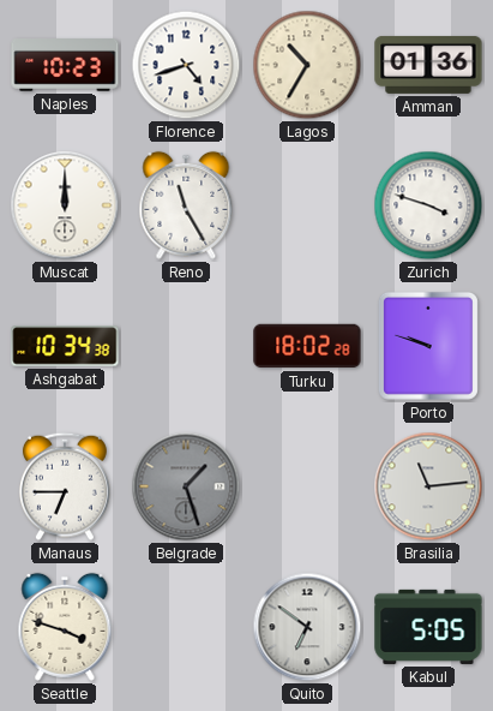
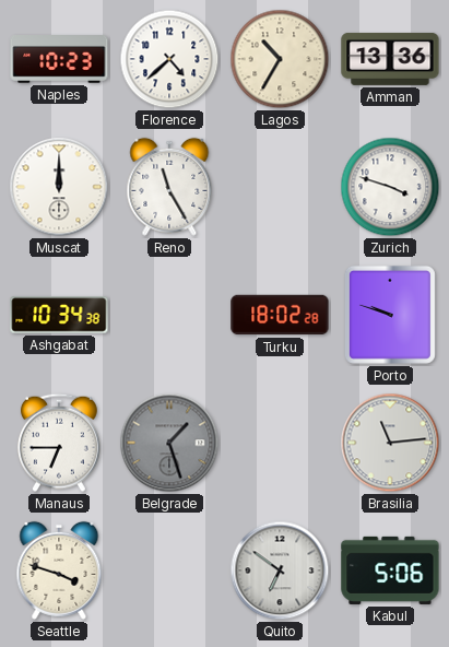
Florence: 4:42 -> 4:38
Amman: 01:36 -> 13:36
Kabul: 5:05 -> 5:06
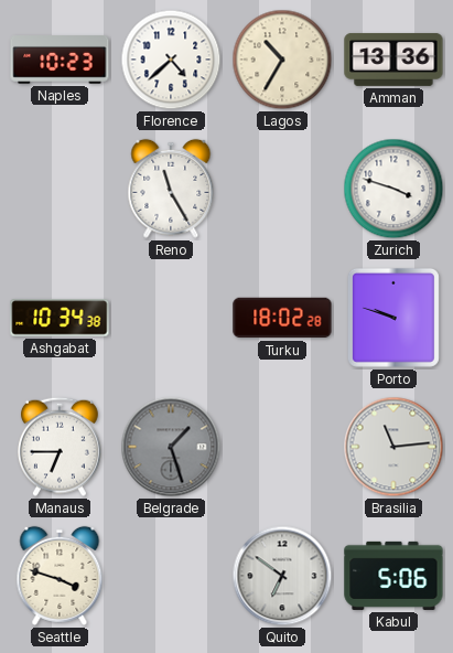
Muscat: 12:00 -> none
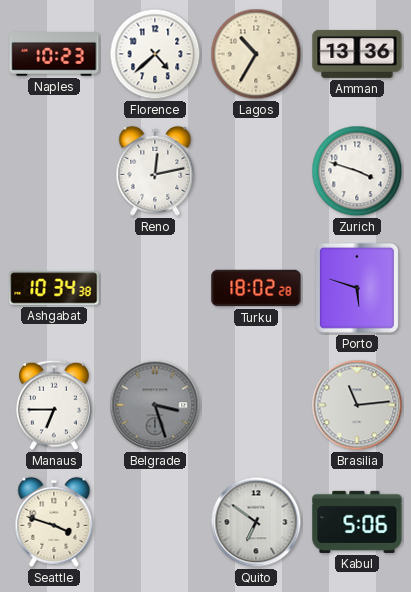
Reno: 11:25 -> 12:13
Porto: 9:48 -> 5:48
Belgrade: 1:27 -> 3:27
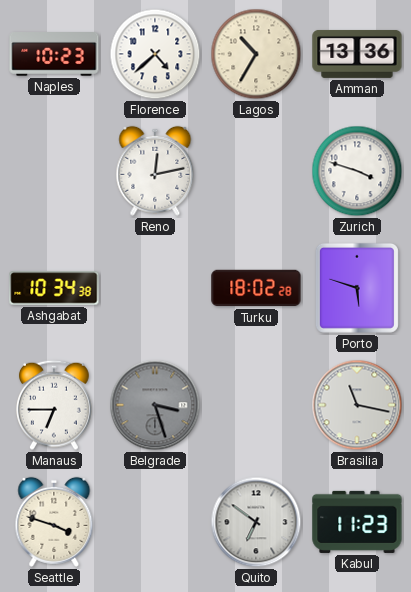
Brasilia: 11:14 -> 11:17
Kabul: 5:06 -> 11:23
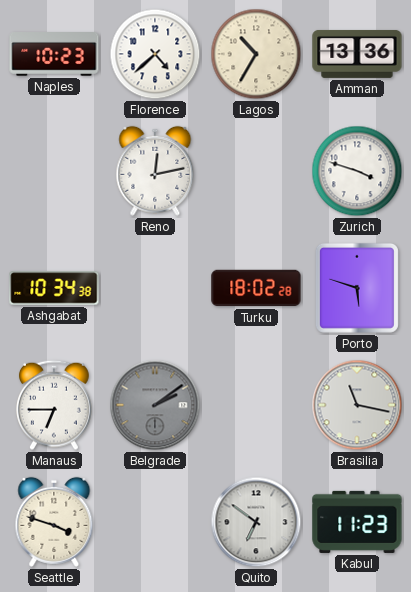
Belgrade: 3:27 -> 2:09
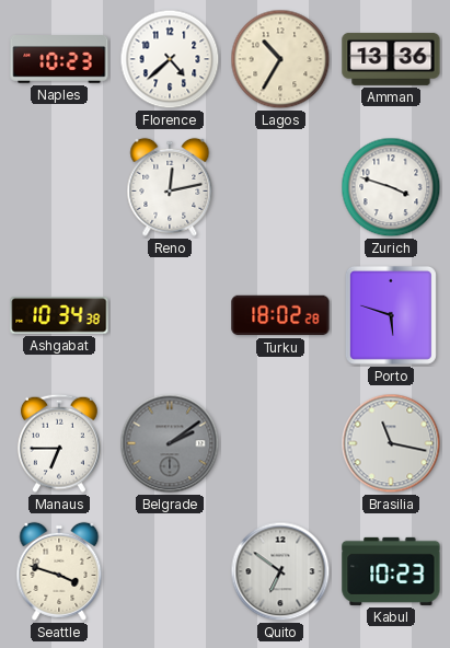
Kabul: 11:23 -> 10:23
